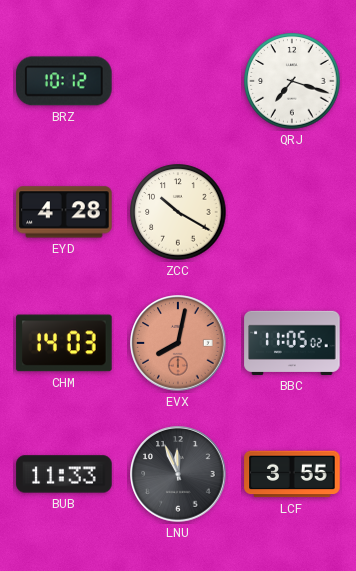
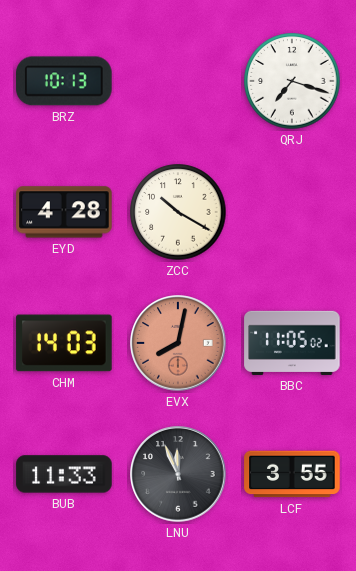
BRZ: 10:12 -> 10:13
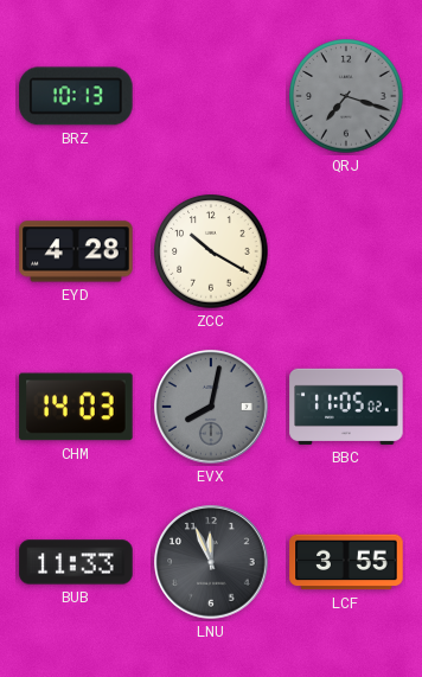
QRJ dial: white -> grey
EVX dial: salmon -> grey
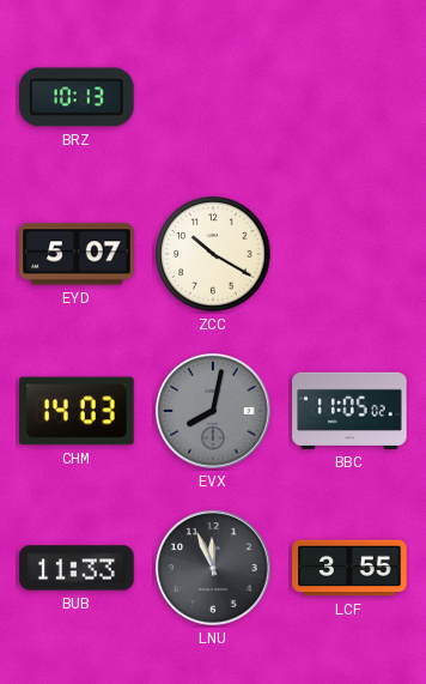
QRJ: 7:18 -> none
EYD: 4:28 -> 5:07
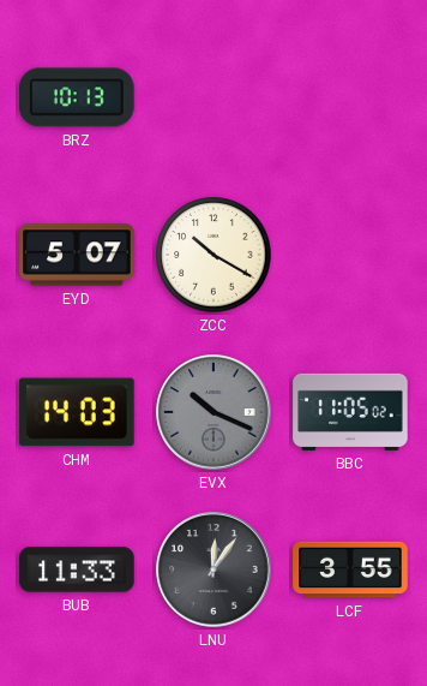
EVX: 8:02 -> 10:19
LNU: 11:56 -> 12:06
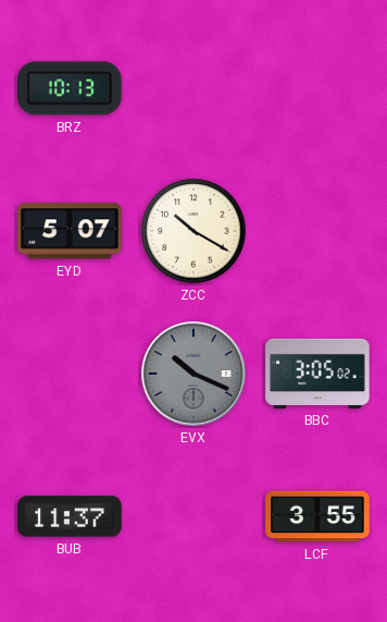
CHM: 14:03 -> none
BBC: 11:05 -> 3:05
BUB: 11:33 -> 11:37
LNU: 12:06 -> none
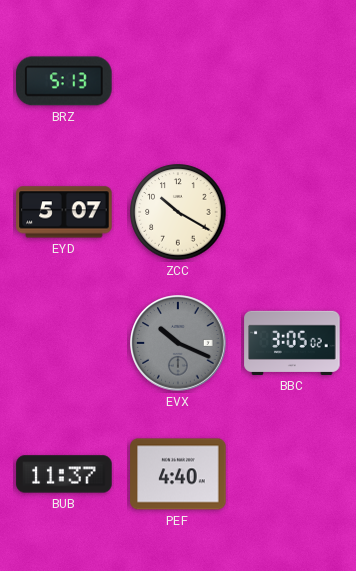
BRZ: 10:13 -> 5:13
PEF: none -> 4:40
LCF: 3:55 -> none
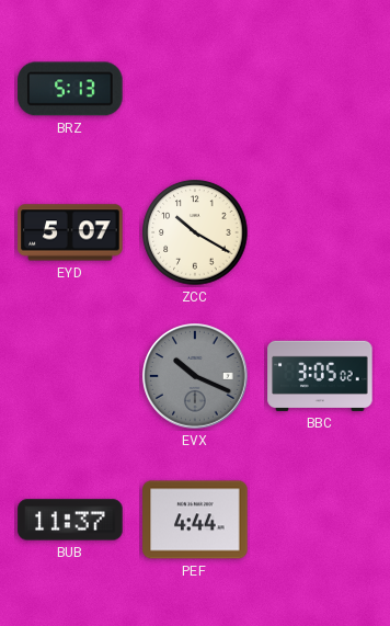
PEF: 4:40 -> 4:44
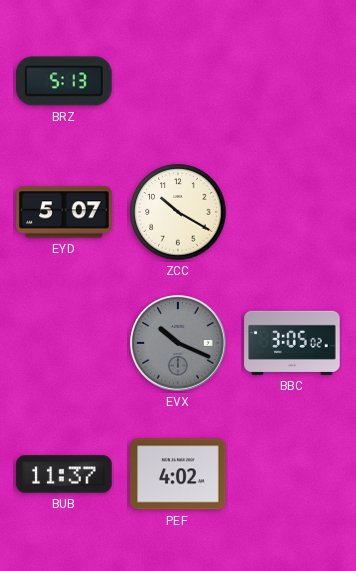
PEF: 4:44 -> 4:02
